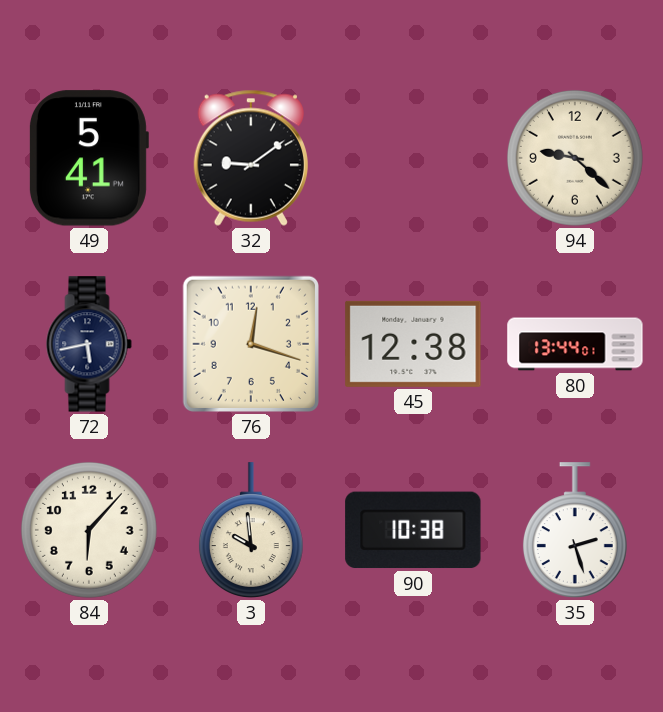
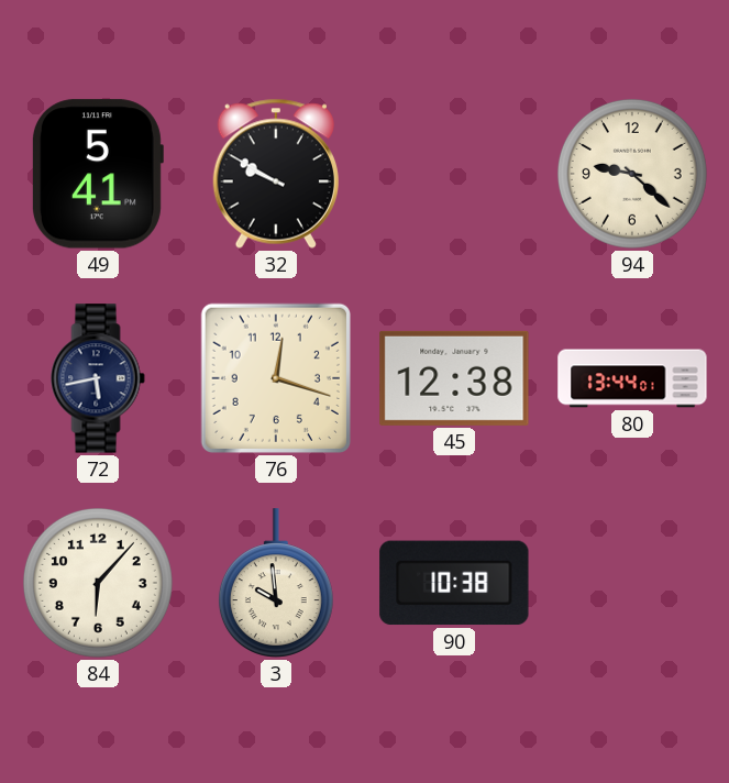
32: 9:09 -> 9:50
35: 2:27 -> none
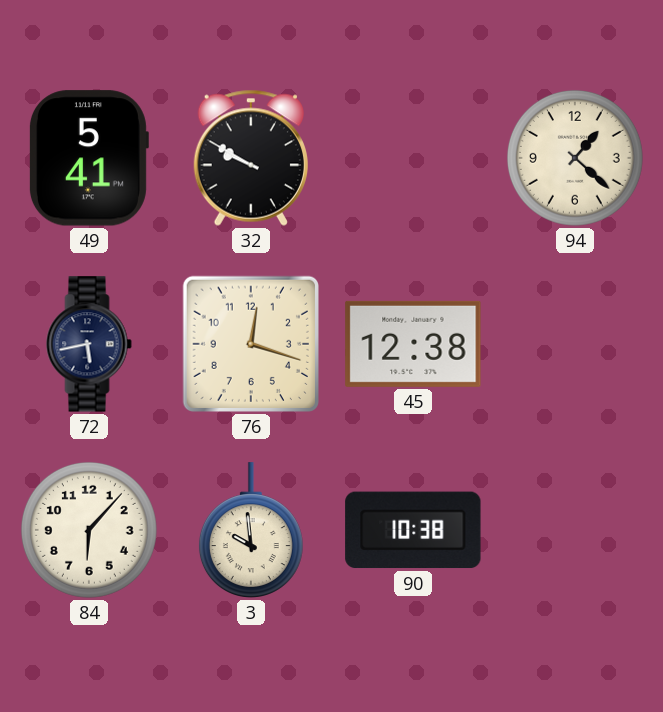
94: 9:22 -> 1:22
80: 13:44 -> none
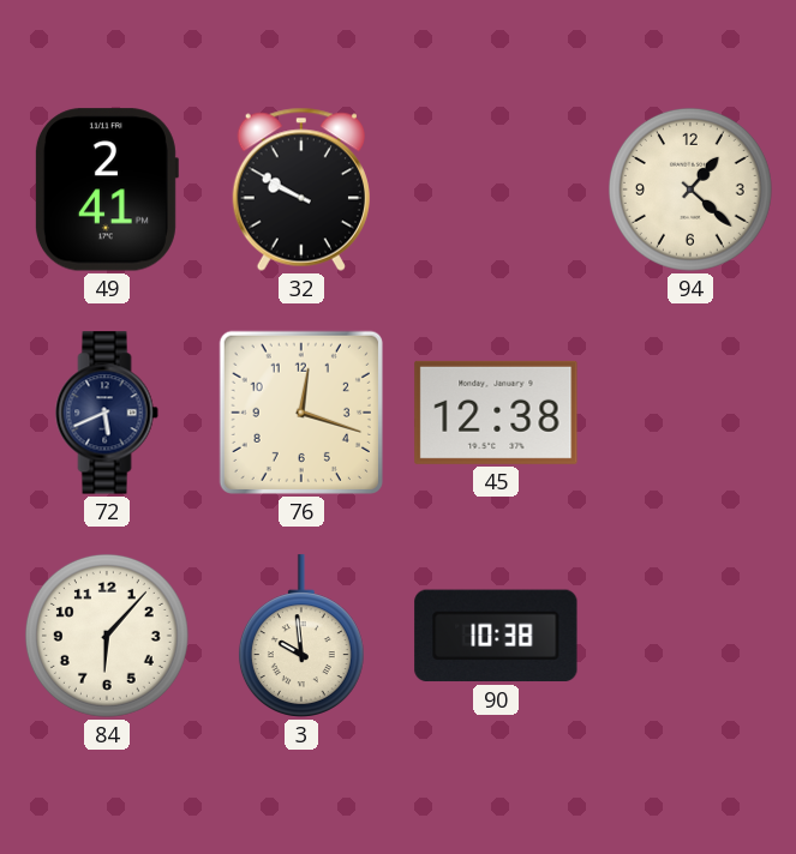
49: 5:41 -> 2:41
72: 5:43 -> 5:41
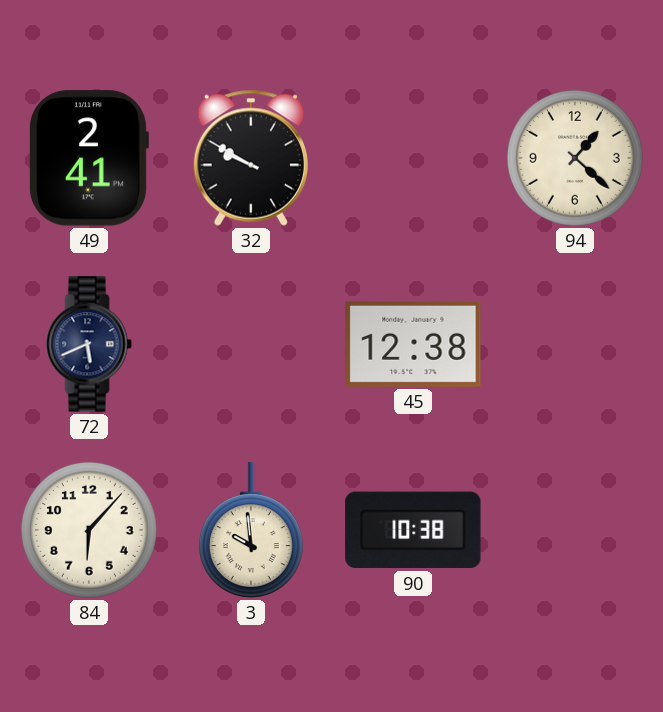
76: 12:18 -> none
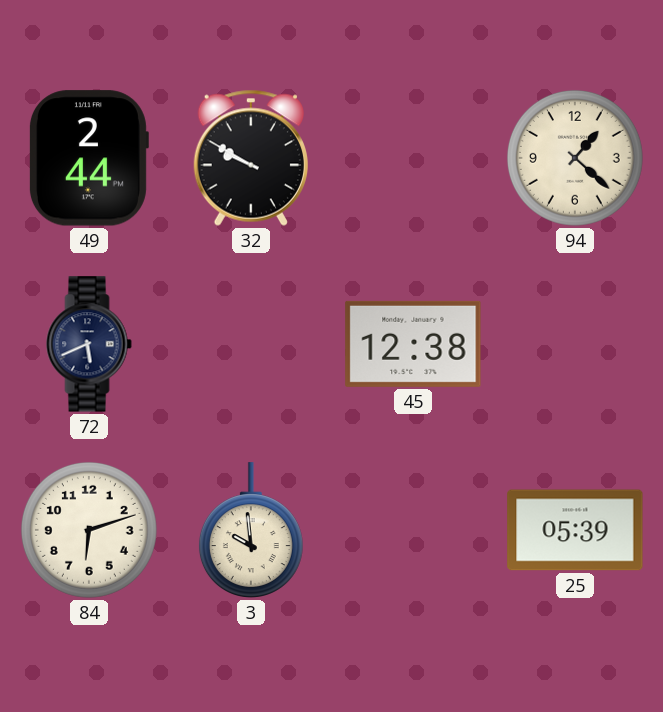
49: 2:41 -> 2:44
84: 6:07 -> 6:12
90: 10:38 -> none
25: none -> 05:39
